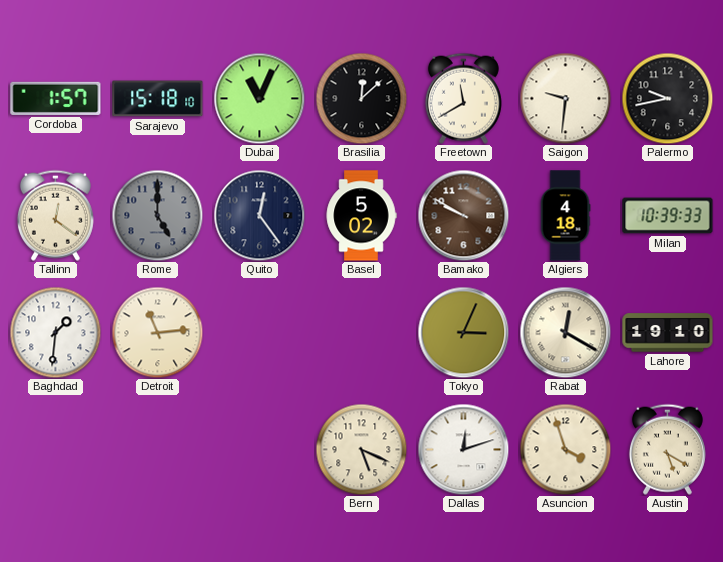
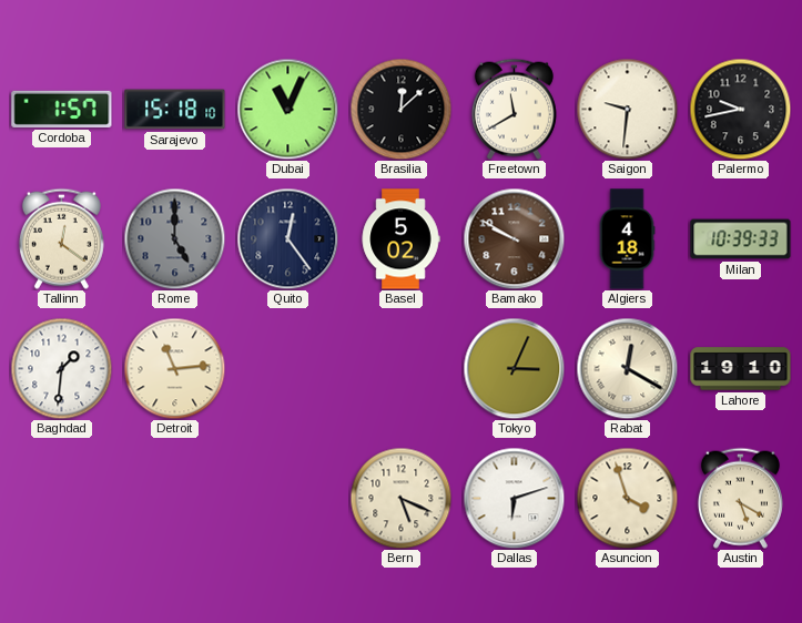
Dallas: 12:12 -> 6:12
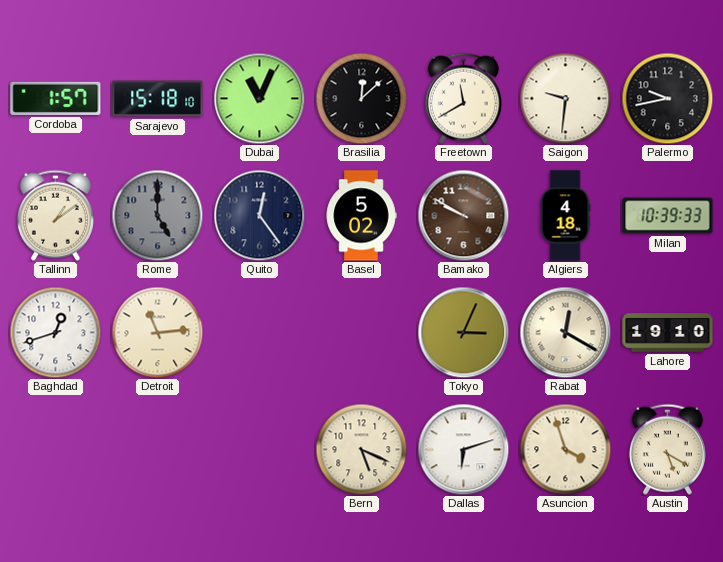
Tallinn: 12:21 -> 1:09
Baghdad: 1:31 -> 12:42
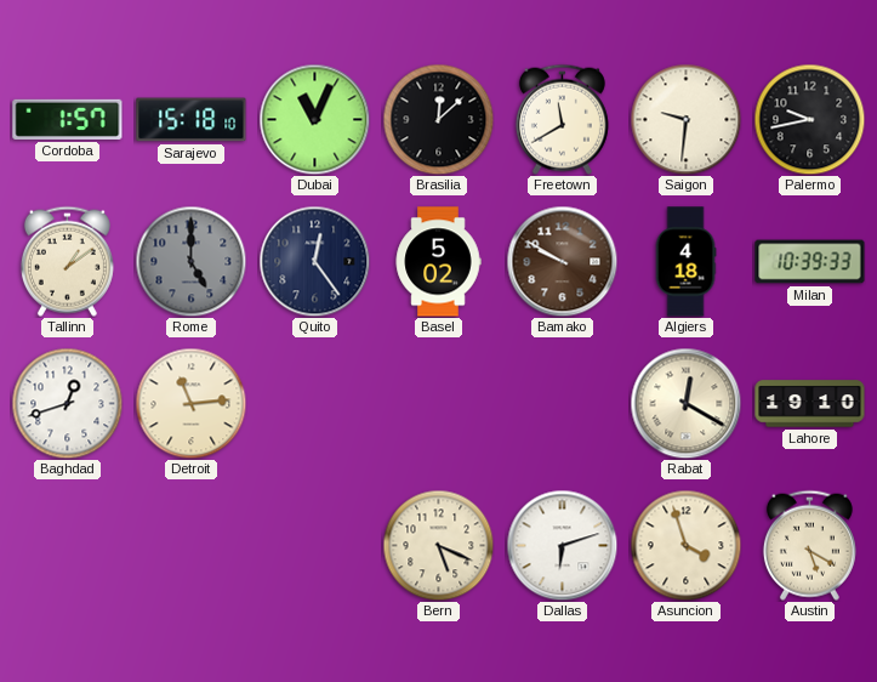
Tokyo: 3:04 -> none
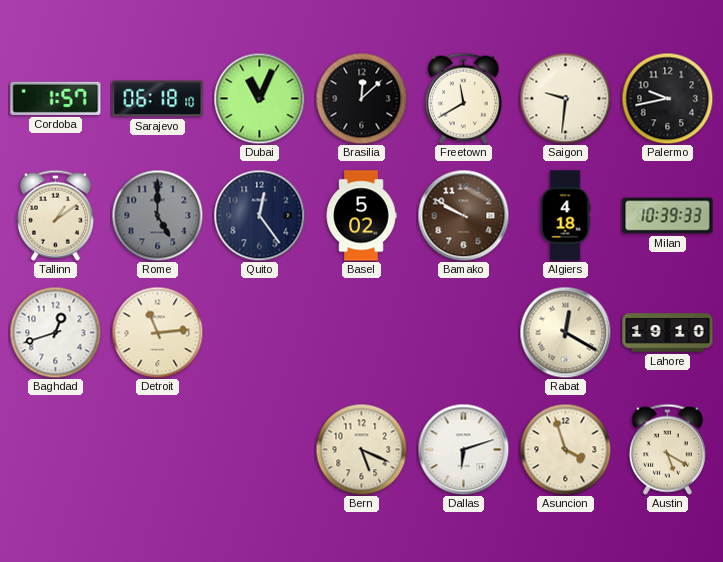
Sarajevo: 15:18 -> 06:18
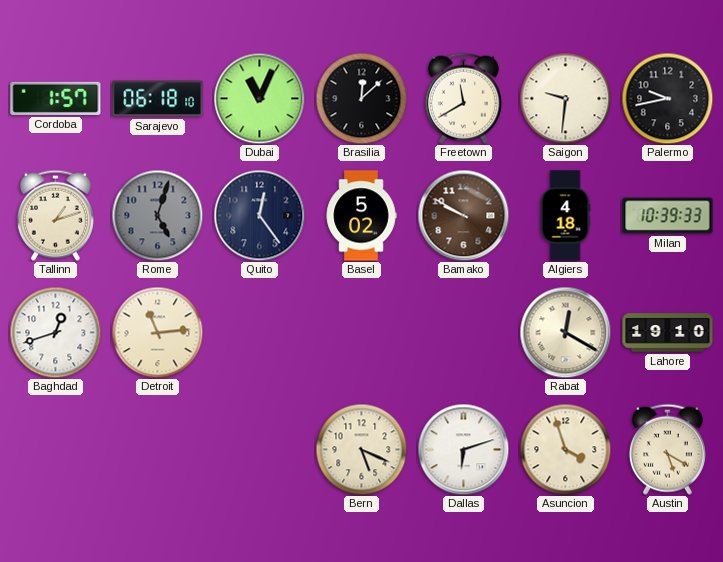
Tallinn: 1:09 -> 1:12
Rome: 5:00 -> 5:03
